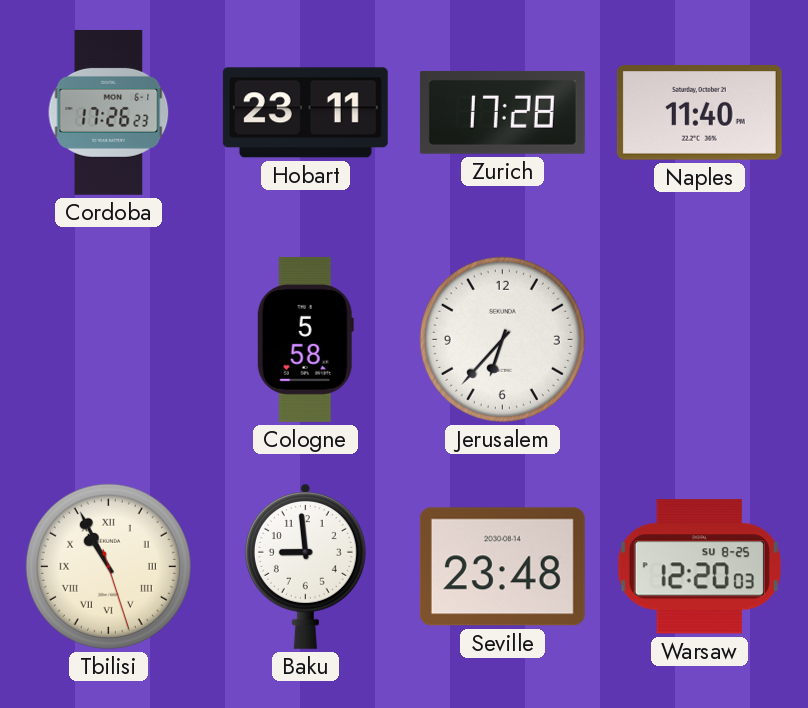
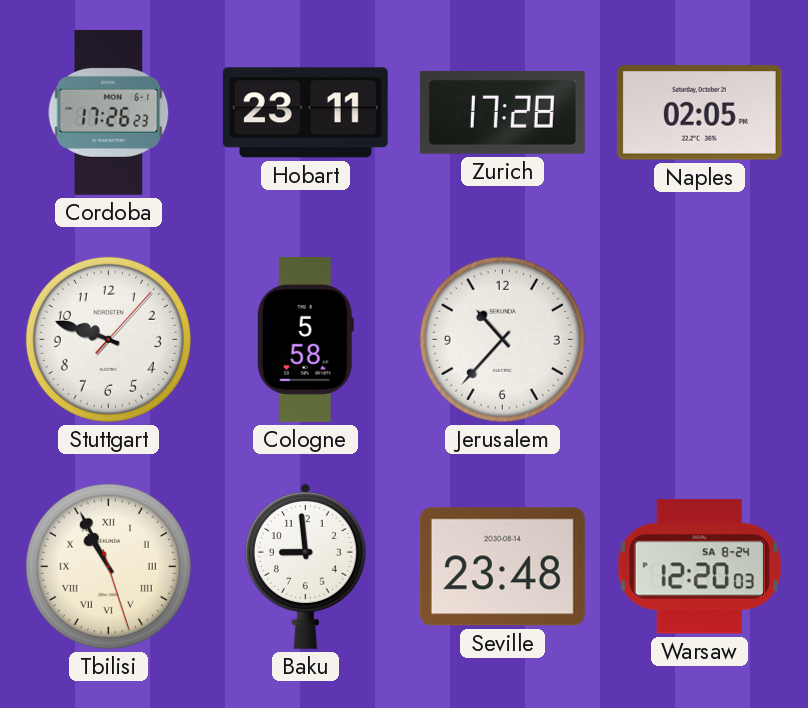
Naples: 11:40 -> 02:05
Stuttgart: none -> 9:48
Jerusalem: 6:37 -> 10:37
Warsaw date: SU 8-25 -> SA 8-24
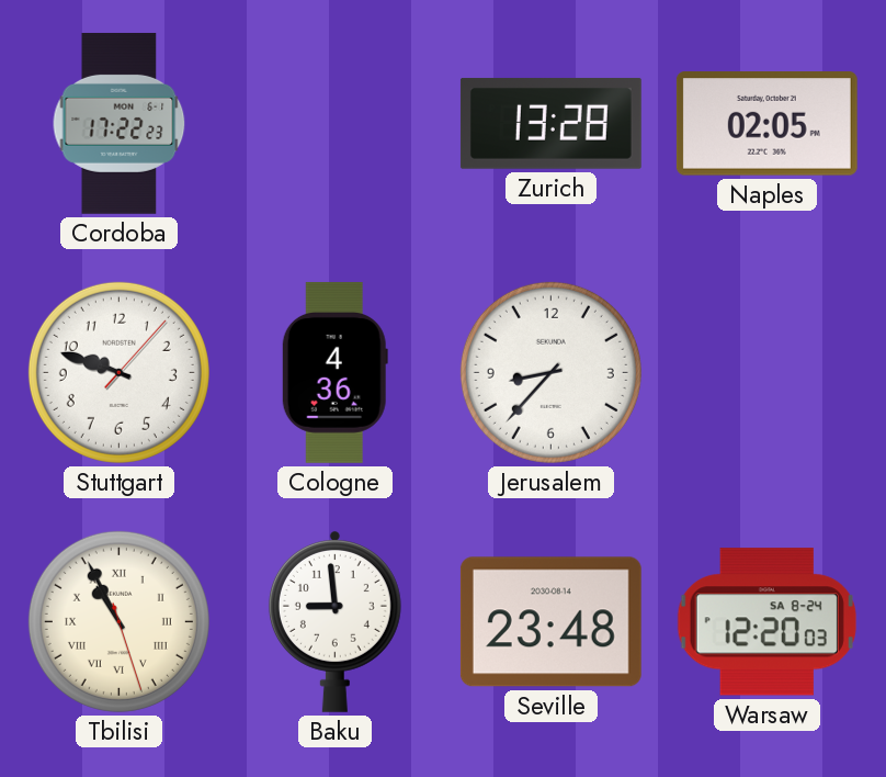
Cordoba: 17:26 -> 17:22
Hobart: 23:11 -> none
Zurich: 17:28 -> 13:28
Cologne: 5:58 -> 4:36
Jerusalem: 10:37 -> 8:37
